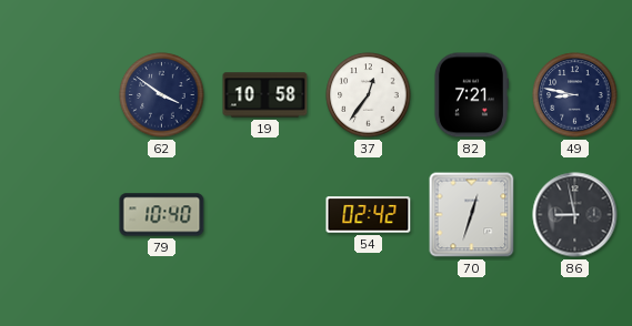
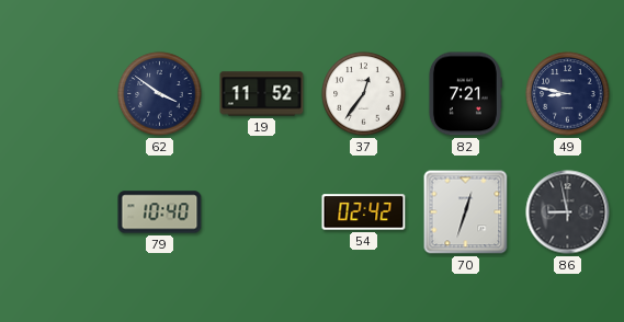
19: 10:58 -> 11:52
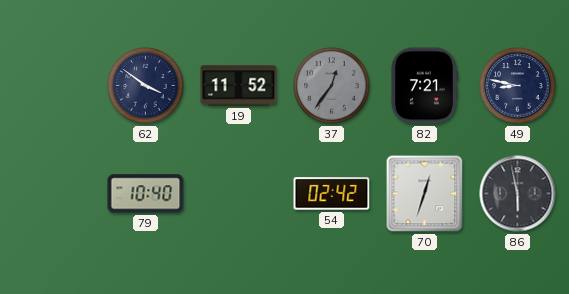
37 dial: white -> grey
86: 8:58 -> 5:58
